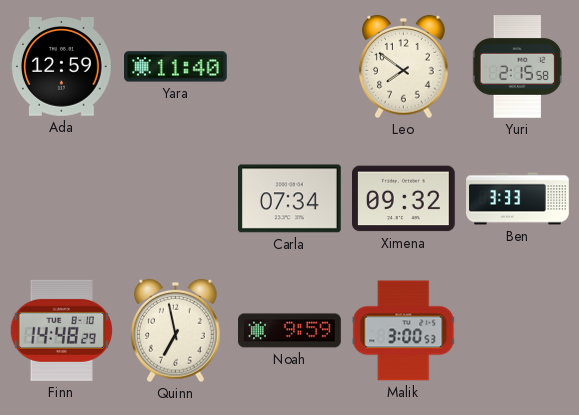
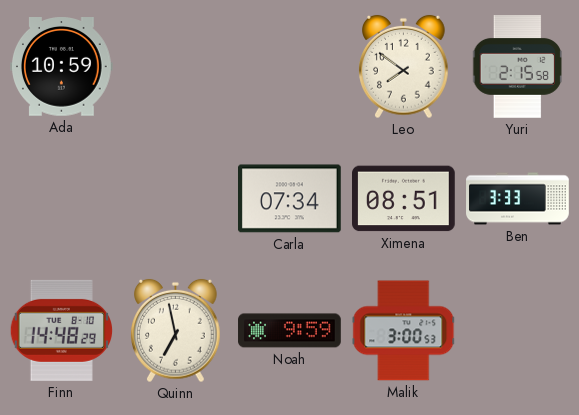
Ada: 12:59 -> 10:59
Yara: 11:40 -> none
Ximena: 09:32 -> 08:51
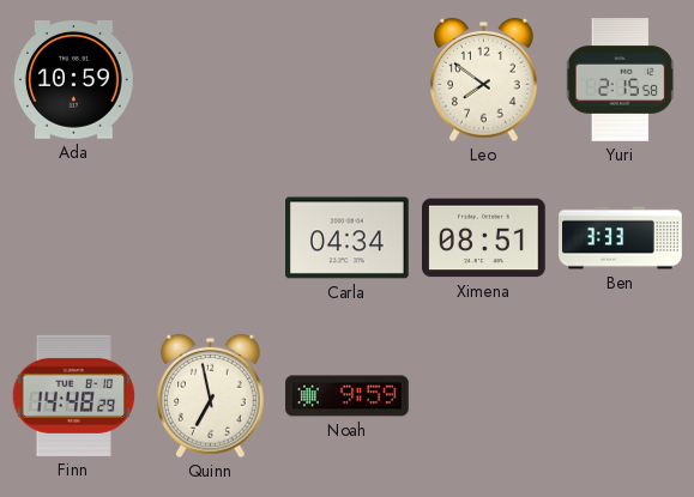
Carla: 07:34 -> 04:34
Malik: 3:00 -> none
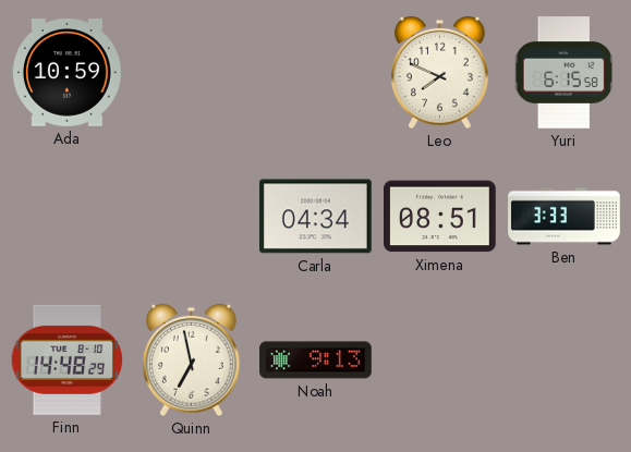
Leo: 7:51 -> 7:49
Yuri: 2:15 -> 6:15
Noah: 9:59 -> 9:13
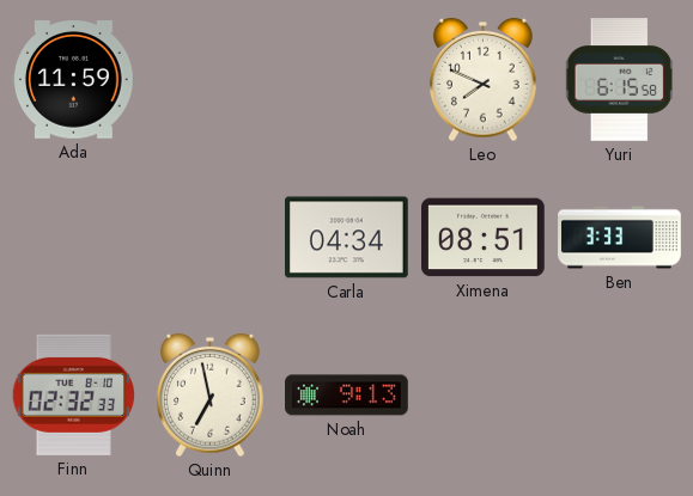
Ada: 10:59 -> 11:59
Finn: 14:48 -> 02:32
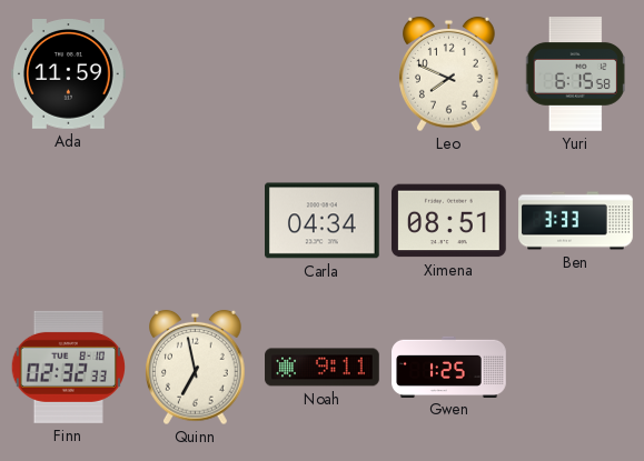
Noah: 9:13 -> 9:11
Gwen: none -> 1:25
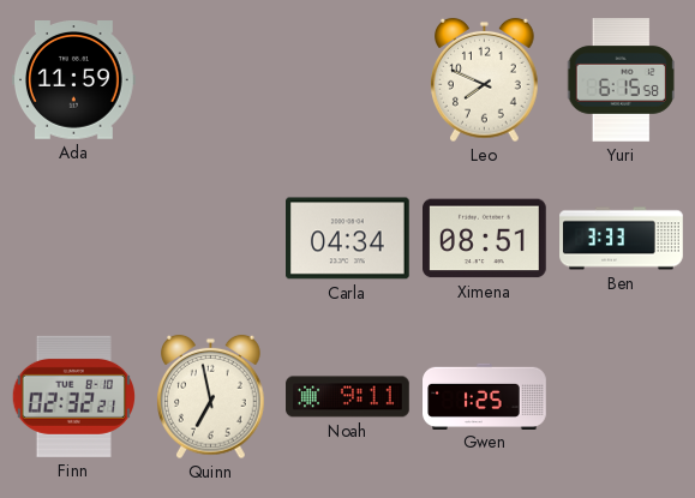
Finn: 02:32:33 -> 02:32:21
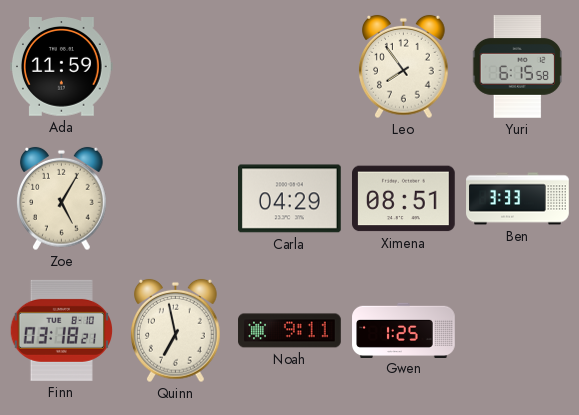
Leo: 7:49 -> 7:54
Zoe: none -> 5:05
Carla: 04:34 -> 04:29
Finn: 02:32 -> 03:18
